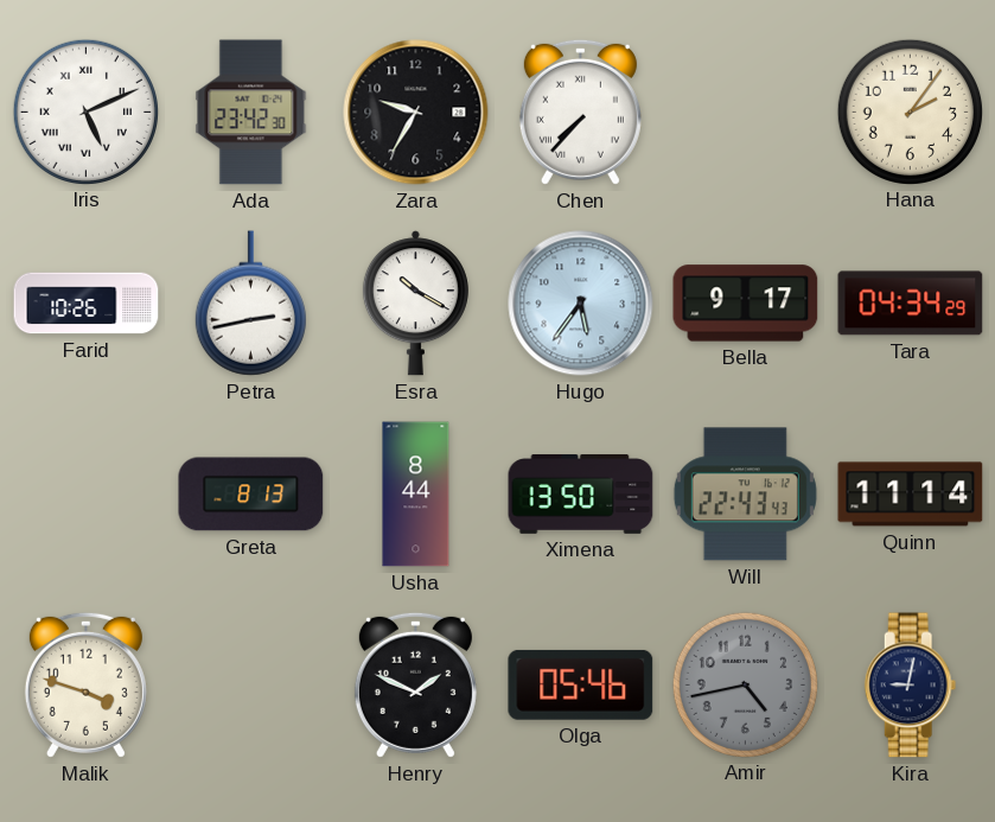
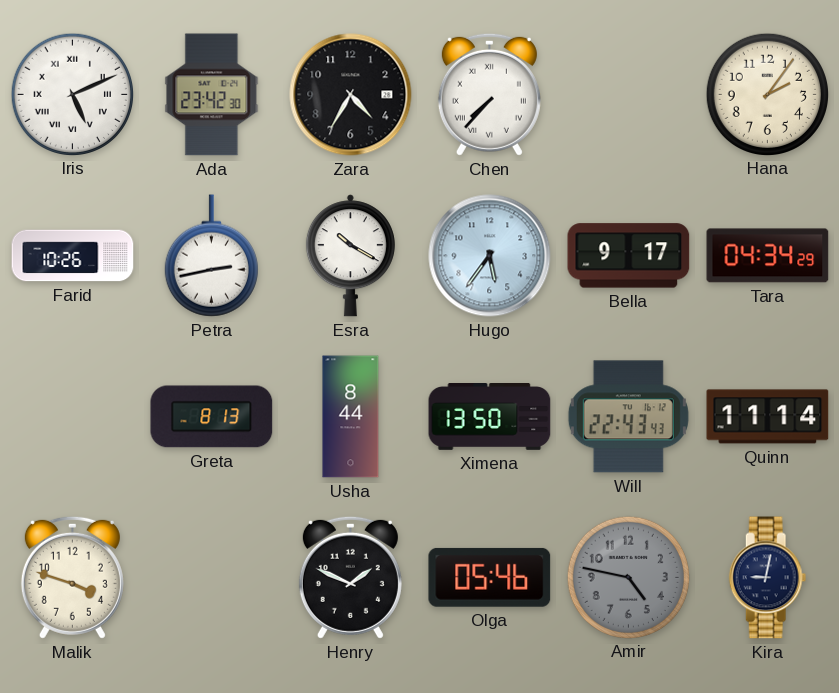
Zara: 9:35 -> 4:35
Amir: 4:43 -> 4:47
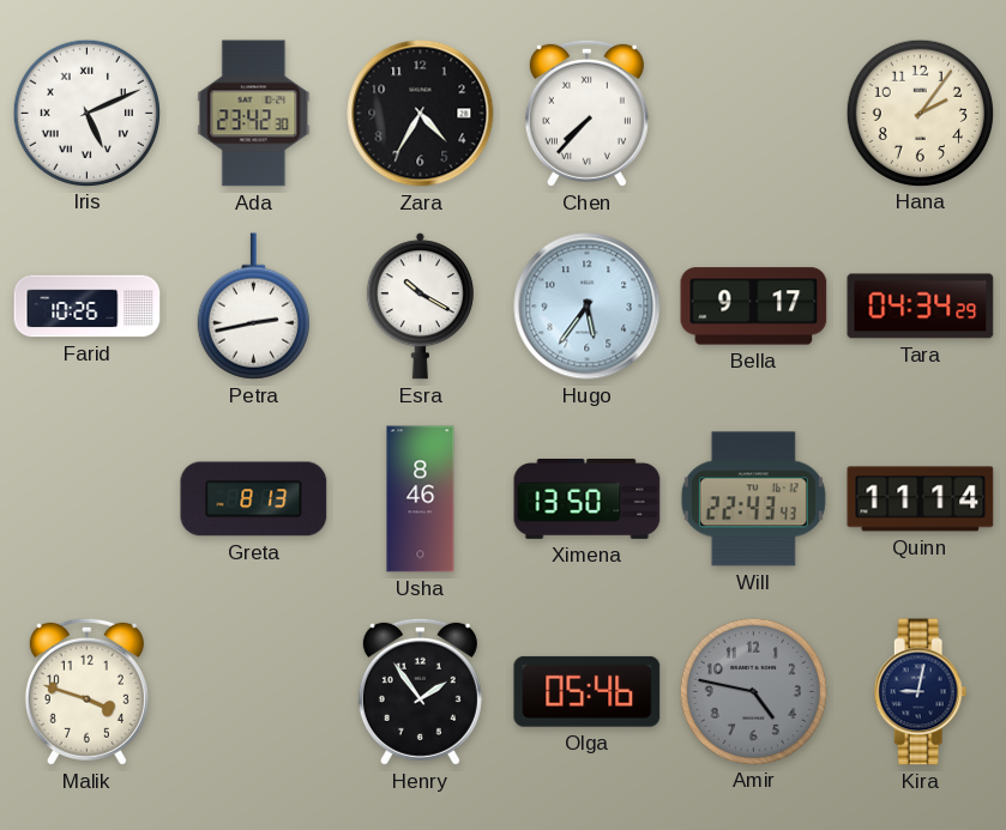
Usha: 8:44 -> 8:46
Henry: 1:49 -> 1:54
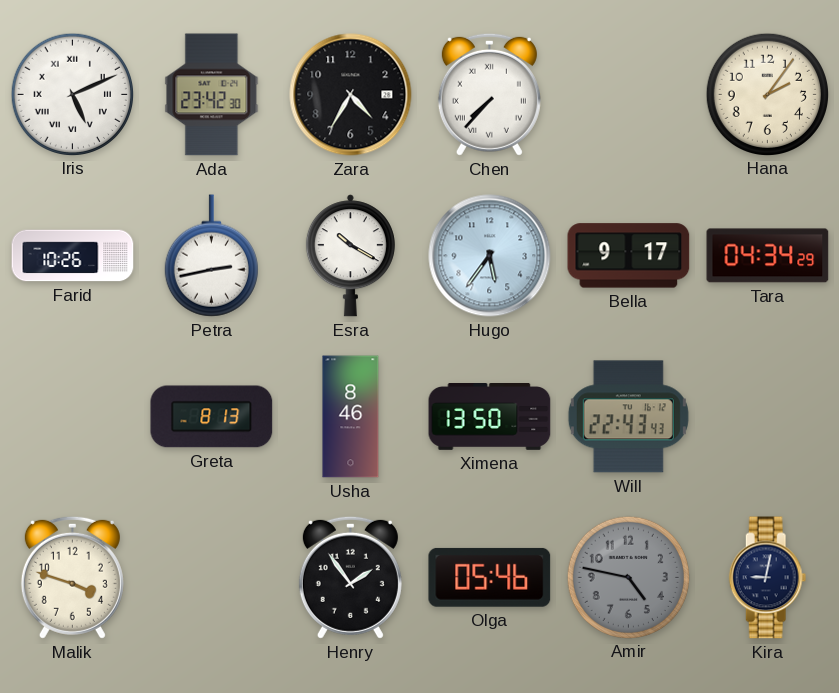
Quinn: 11:14 -> none
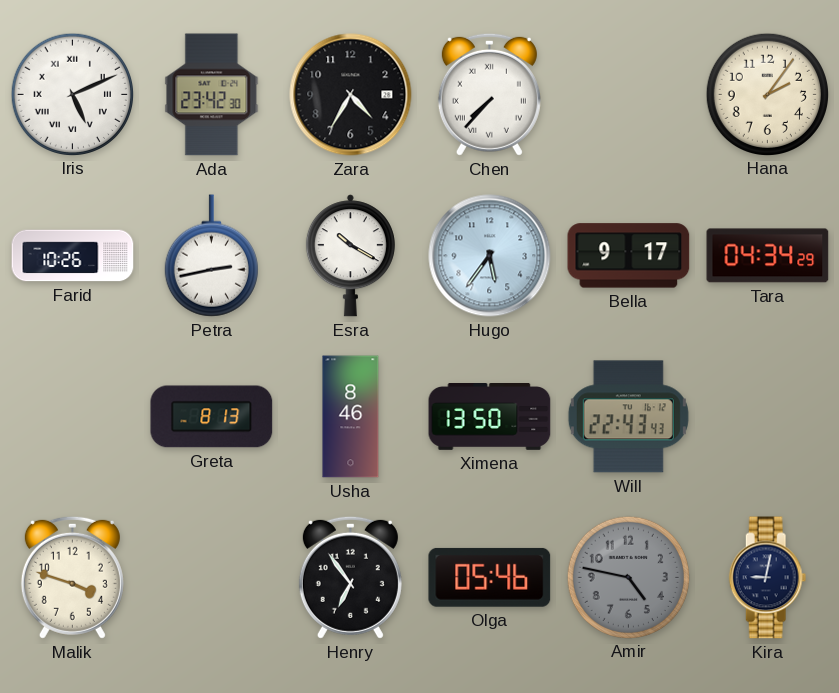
Henry: 1:54 -> 6:54
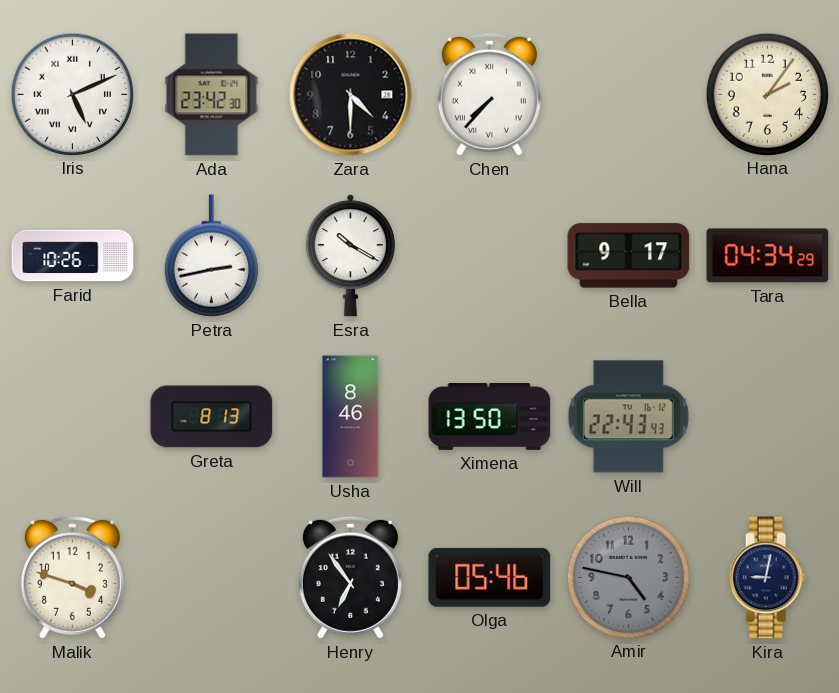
Zara: 4:35 -> 4:30
Hugo: 5:36 -> none
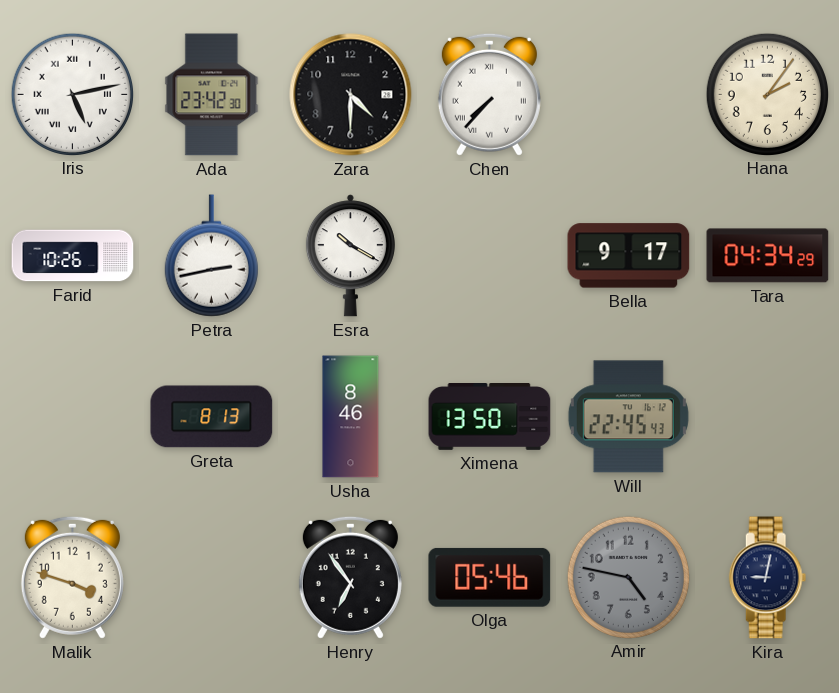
Iris: 5:11 -> 5:13
Will: 22:43 -> 22:45
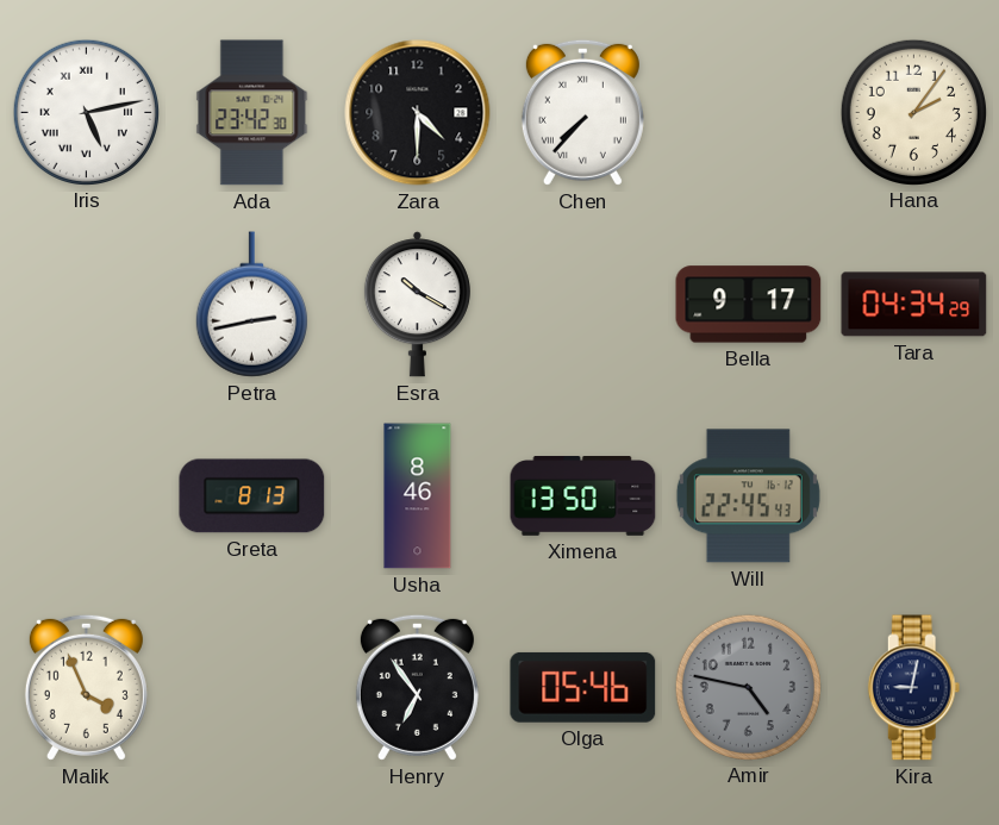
Farid: 10:26 -> none
Malik: 3:48 -> 3:56
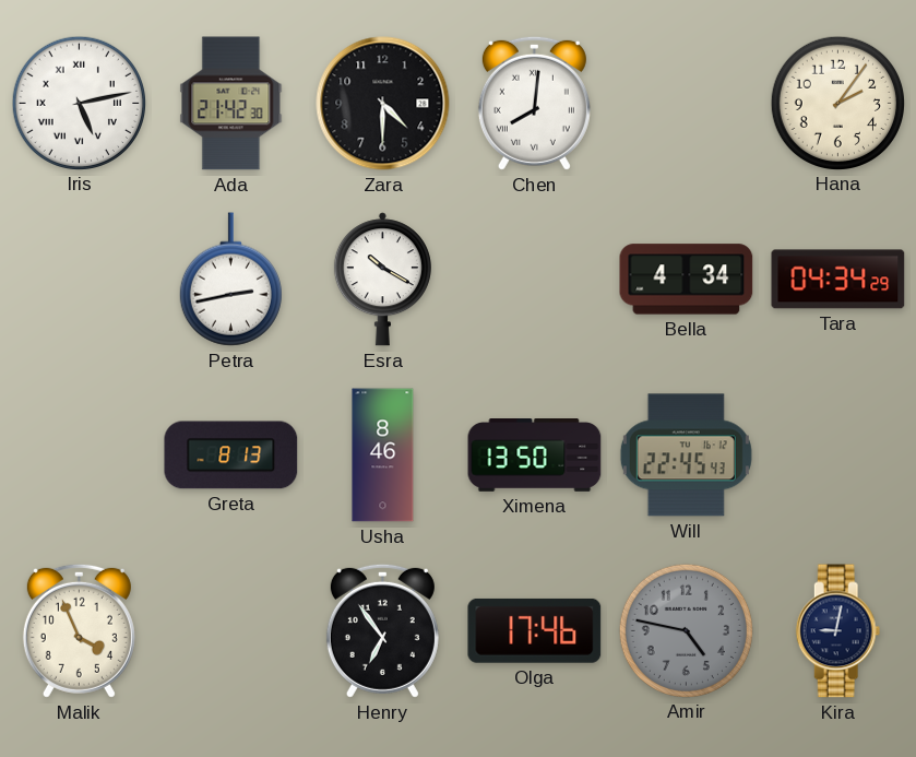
Ada: 23:42 -> 21:42
Chen: 7:37 -> 8:01
Bella: 9:17 -> 4:34
Olga: 05:46 -> 17:46
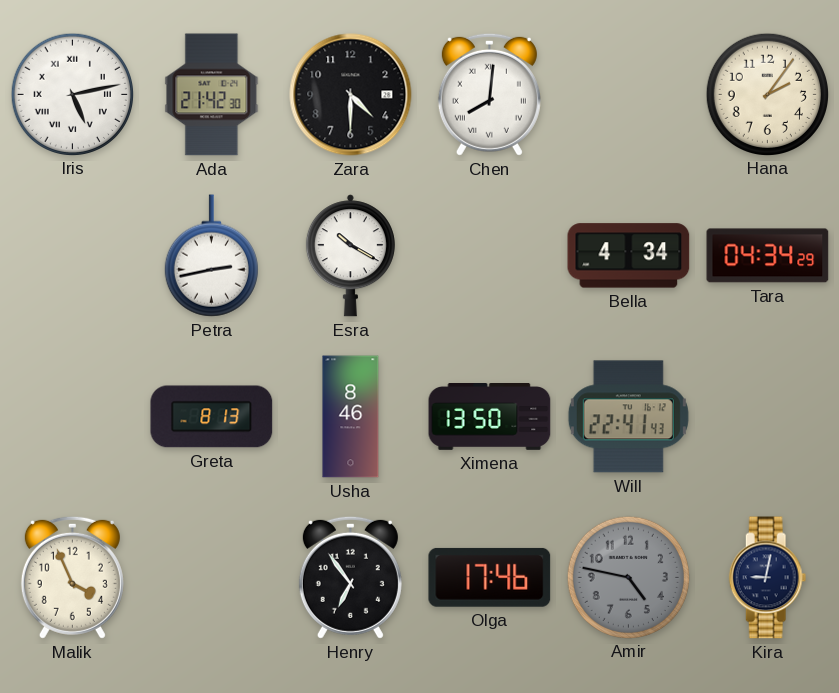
Will: 22:45 -> 22:41
